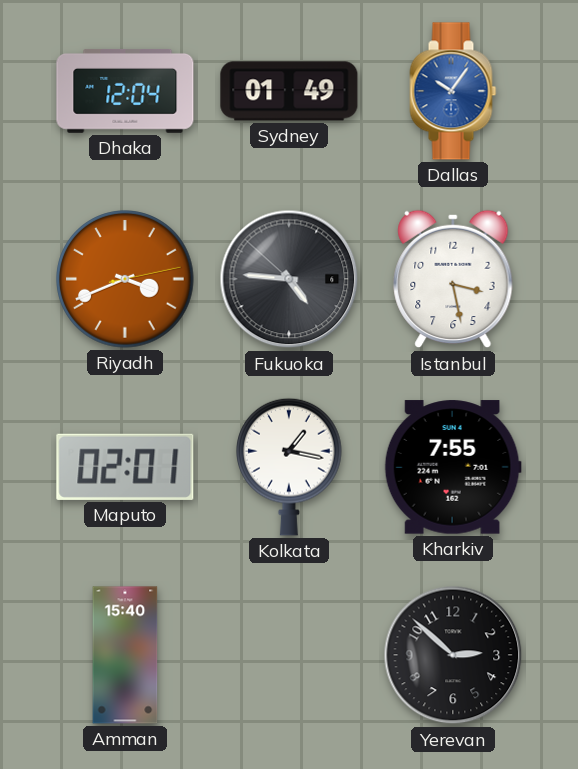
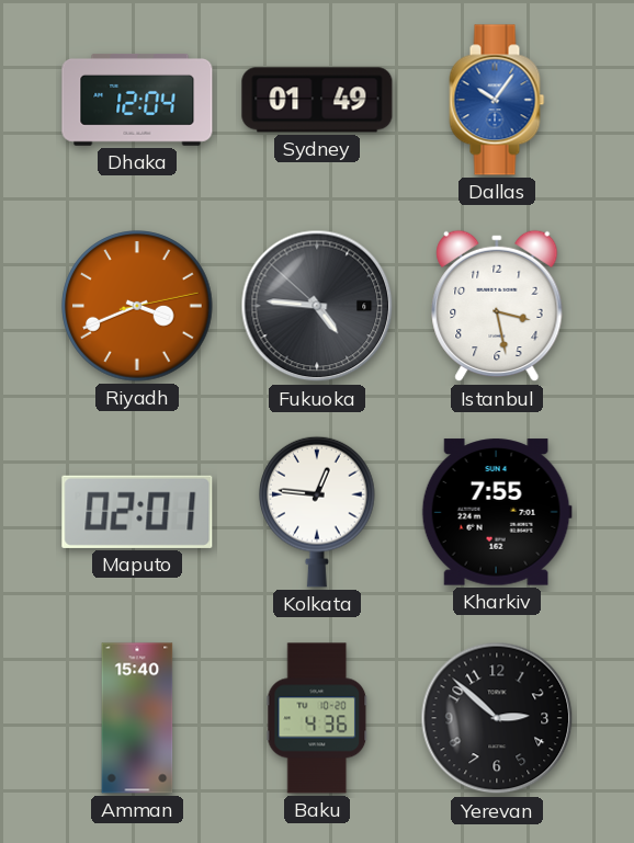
Kolkata: 1:17 -> 12:46
Baku: none -> 4:36
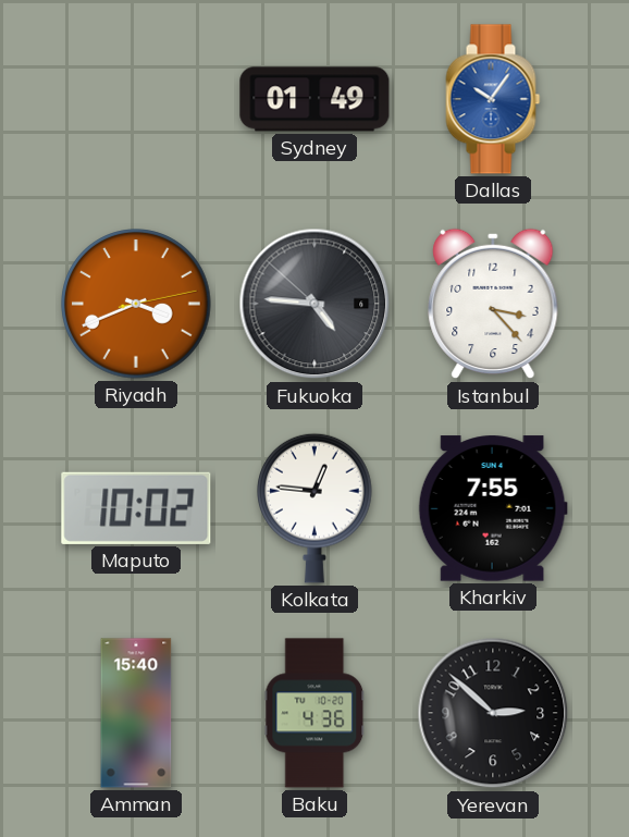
Dhaka: 12:04 -> none
Istanbul: 3:28 -> 3:23
Maputo: 02:01 -> 10:02
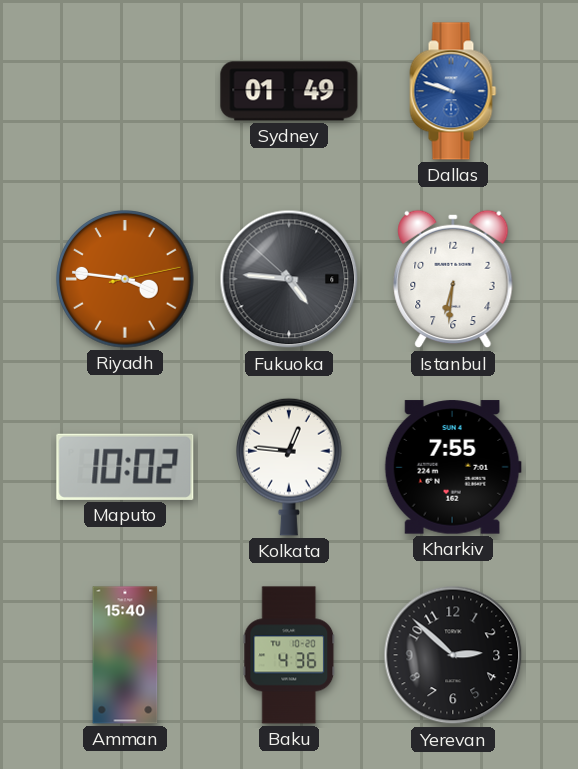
Dallas: 10:06 -> 9:48
Riyadh: 3:41 -> 3:46
Istanbul: 3:23 -> 6:31
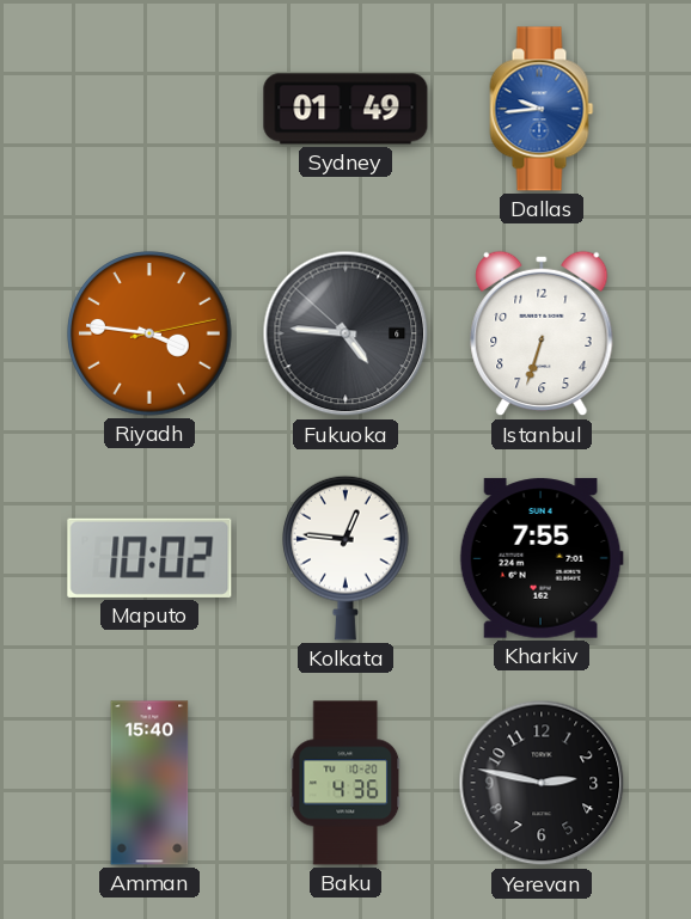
Dallas: 9:48 -> 9:44
Istanbul: 6:31 -> 6:33
Yerevan: 2:52 -> 2:47
